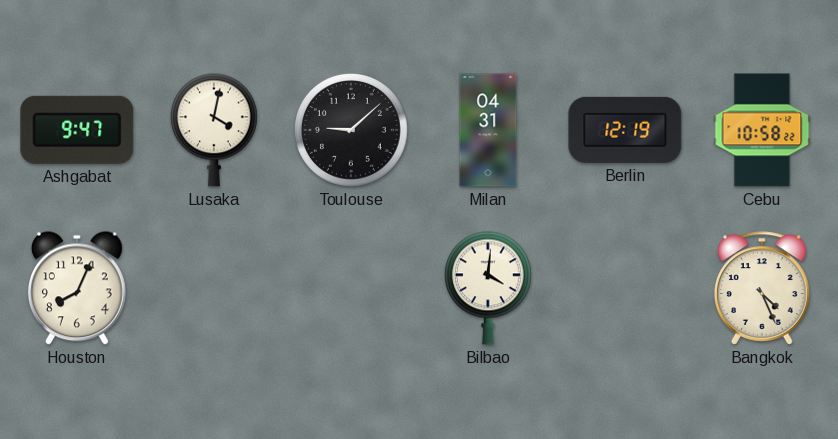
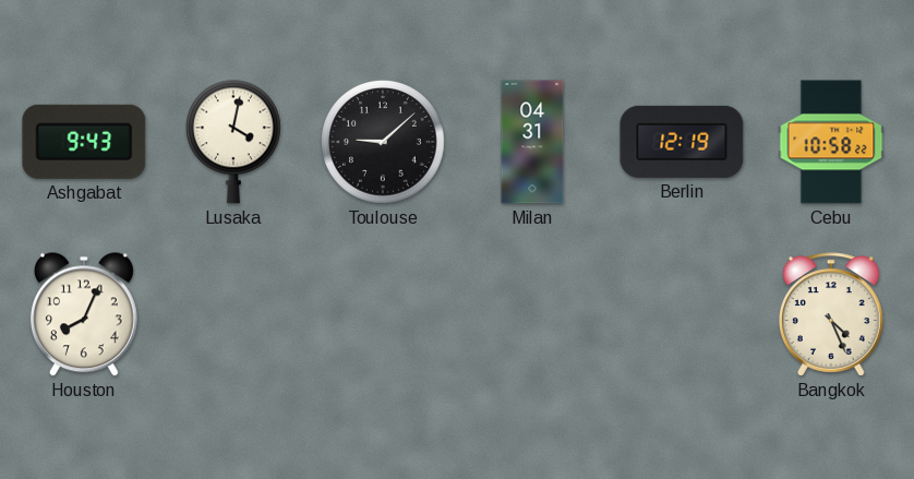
Ashgabat: 9:47 -> 9:43
Bilbao: 4:01 -> none
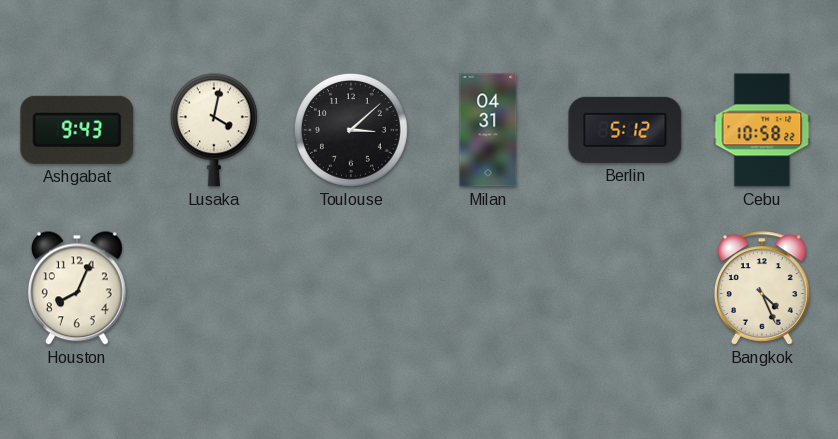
Toulouse: 9:08 -> 3:08
Berlin: 12:19 -> 5:12
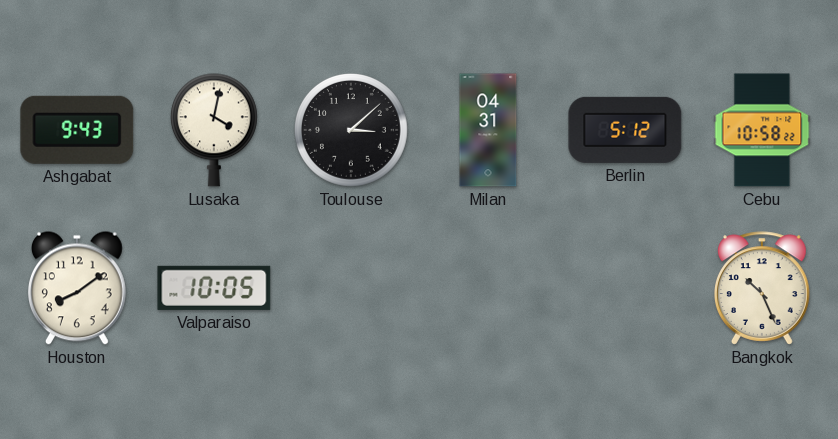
Houston: 8:04 -> 8:09
Valparaiso: none -> 10:05
Bangkok: 4:26 -> 10:26
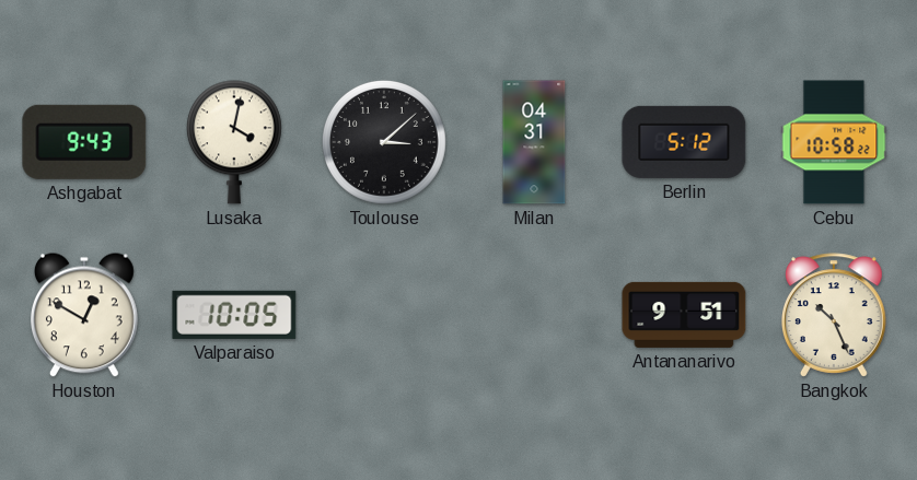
Houston: 8:09 -> 12:50
Antananarivo: none -> 9:51
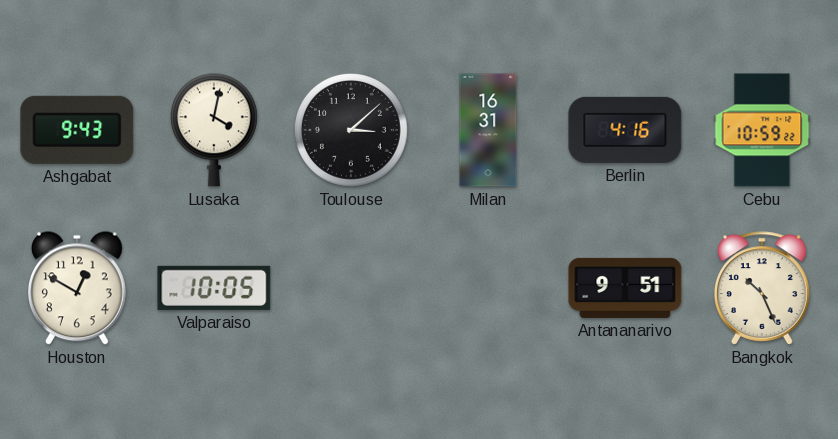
Milan: 04:31 -> 16:31
Berlin: 5:12 -> 4:16
Cebu: 10:58 -> 10:59
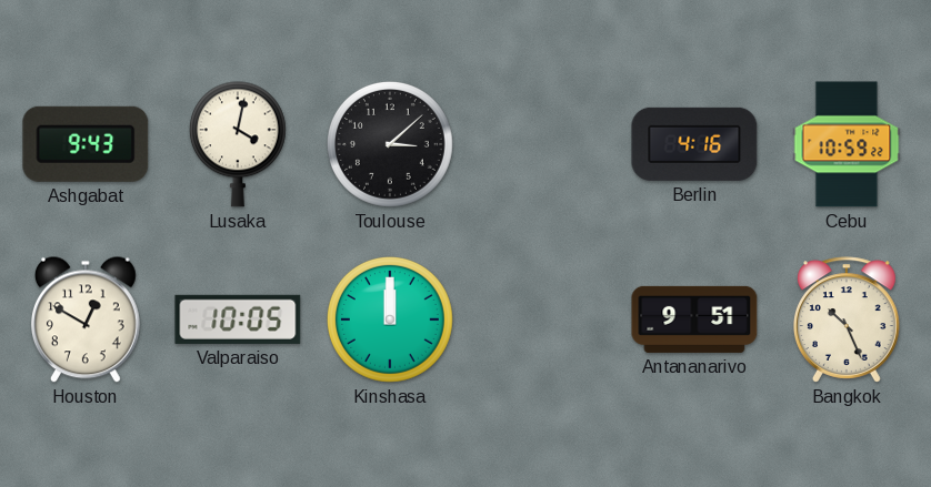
Milan: 16:31 -> none
Kinshasa: none -> 12:00
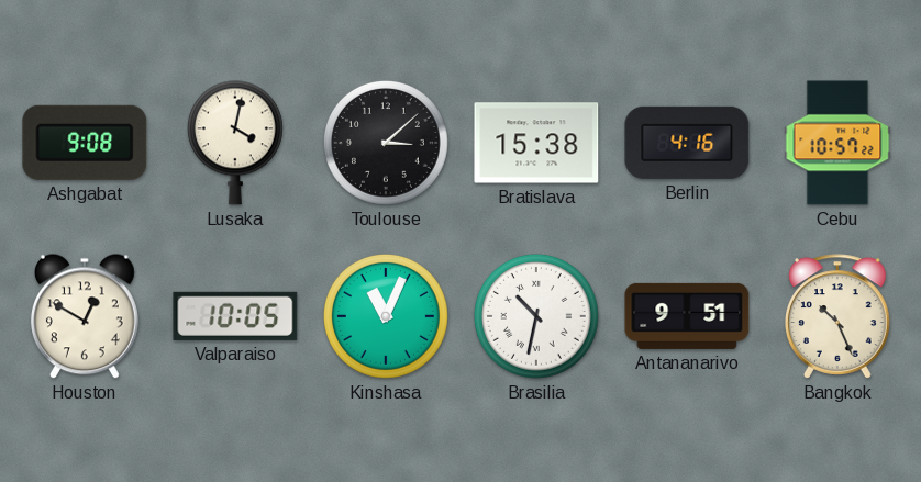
Ashgabat: 9:43 -> 9:08
Bratislava: none -> 15:38
Cebu: 10:59 -> 10:57
Kinshasa: 12:00 -> 11:04
Brasilia: none -> 10:32
